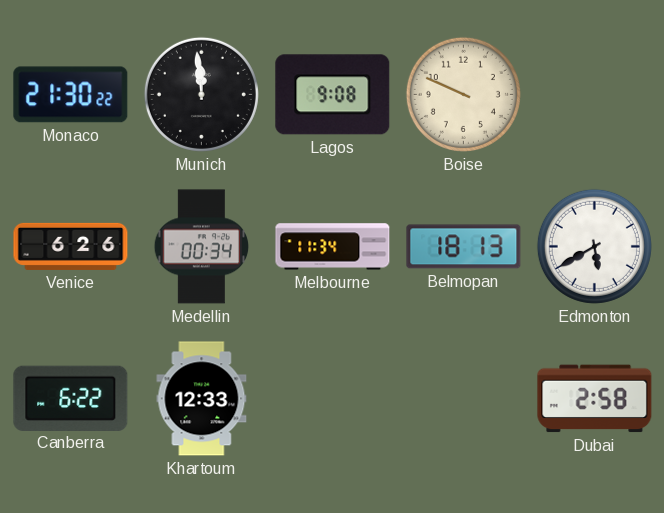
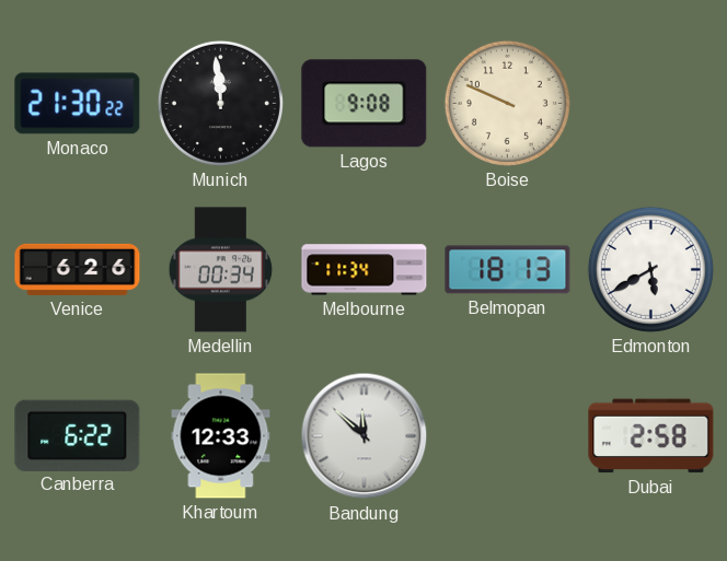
Bandung: none -> 11:52
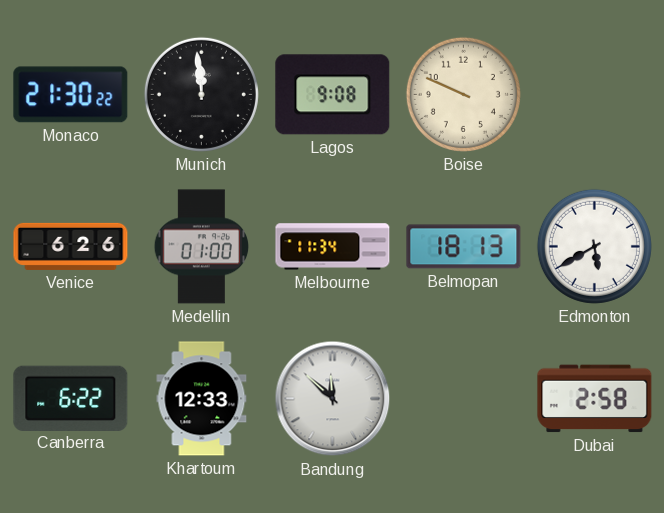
Medellin: 00:34 -> 01:00
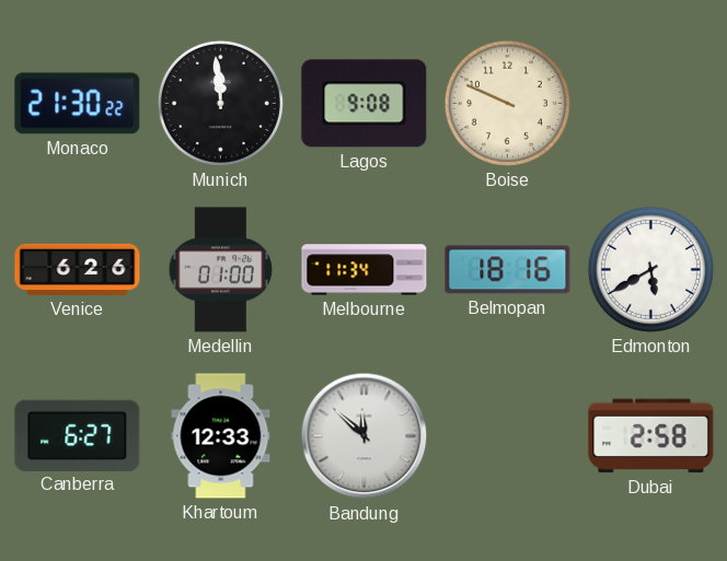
Belmopan: 18:13 -> 18:16
Canberra: 6:22 -> 6:27
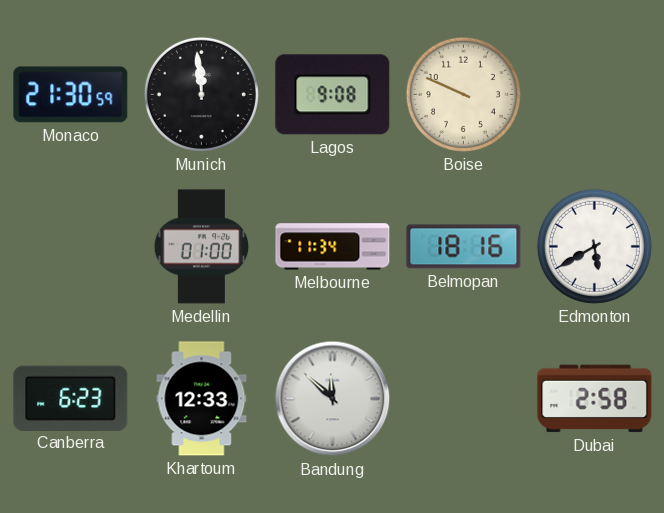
Monaco: 21:30:22 -> 21:30:59
Venice: 6:26 -> none
Canberra: 6:27 -> 6:23
